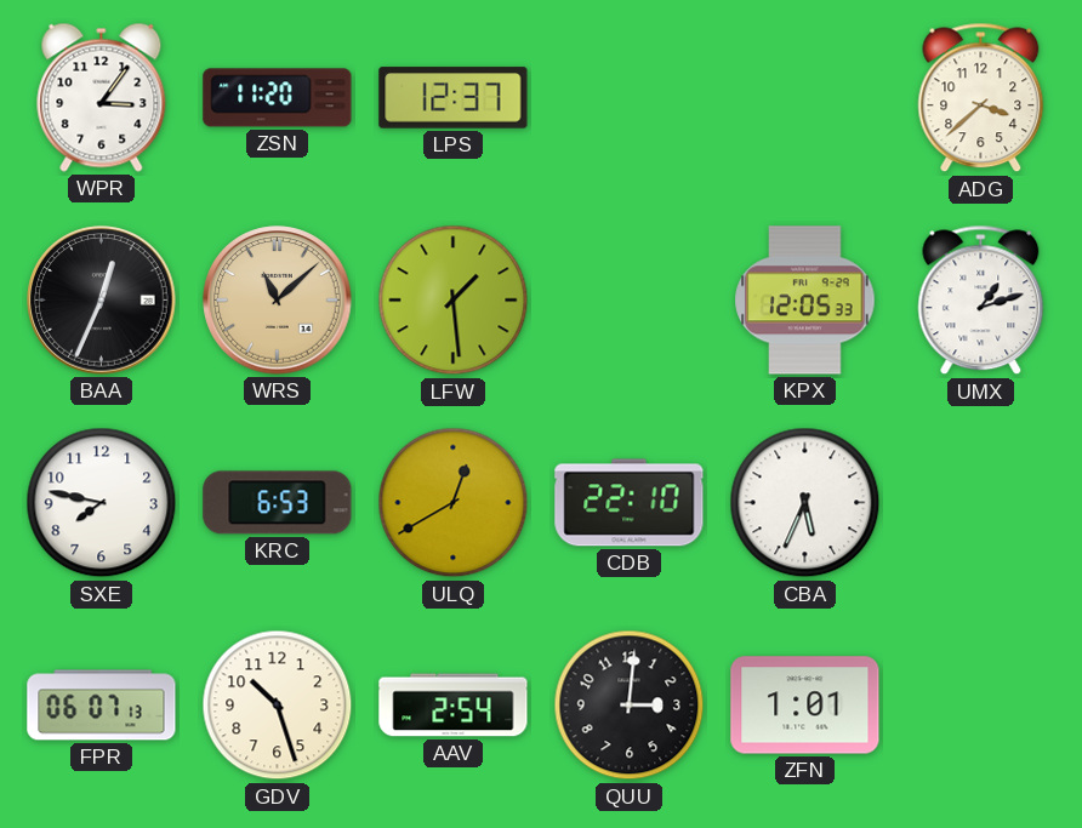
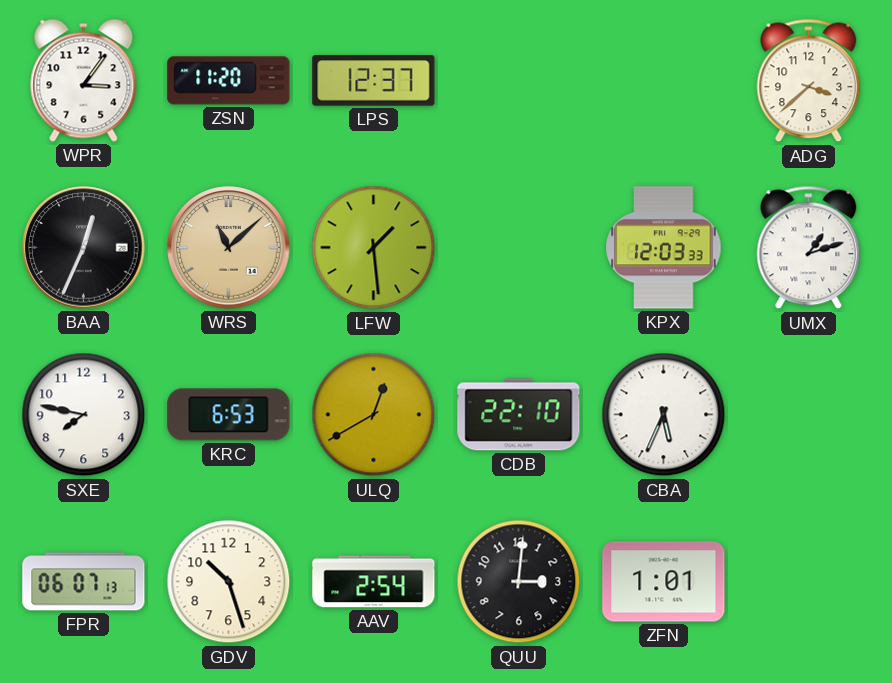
KPX: 12:05 -> 12:03
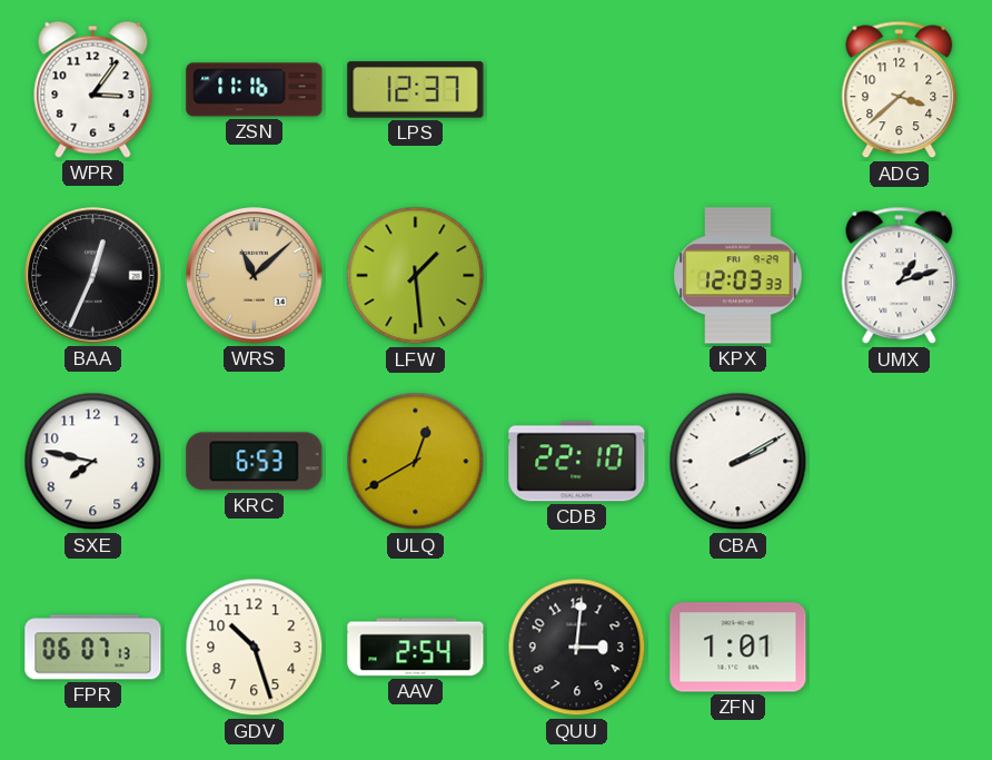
ZSN: 11:20 -> 11:16
CBA: 5:34 -> 2:10
